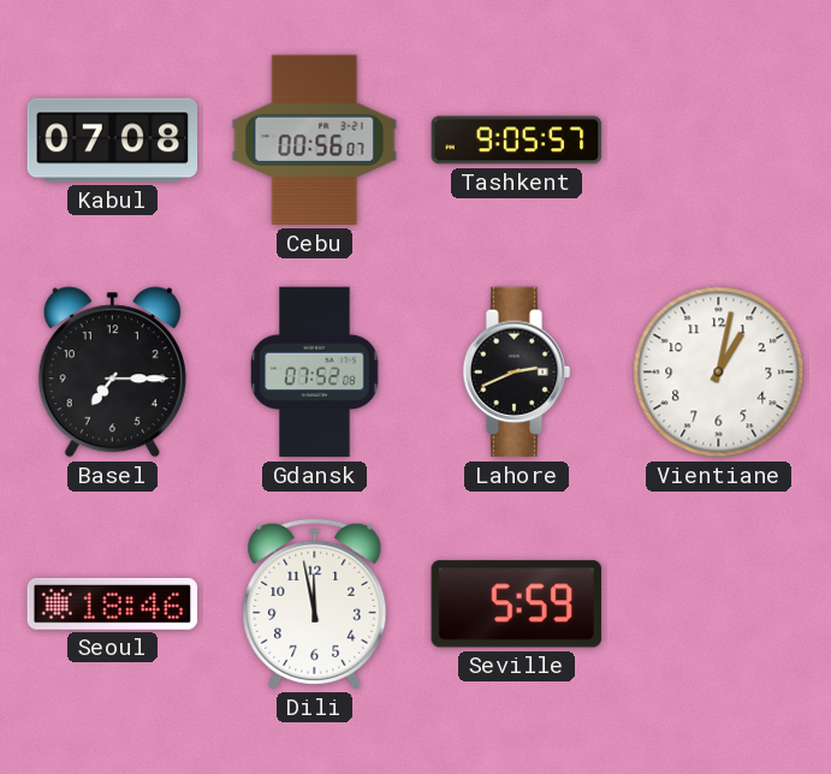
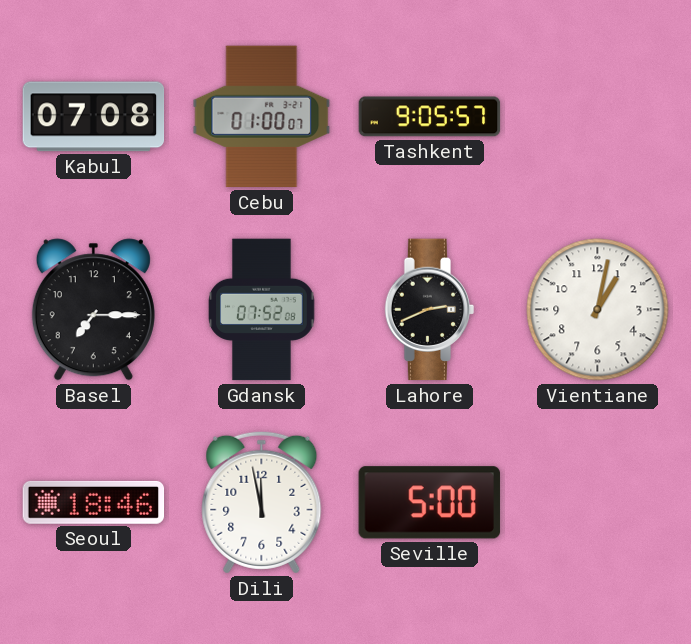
Cebu: 00:56 -> 01:00
Seville: 5:59 -> 5:00
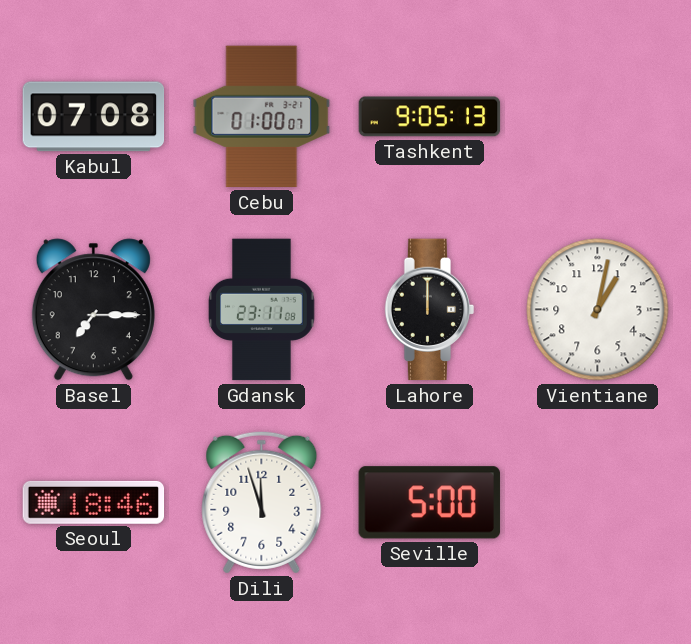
Tashkent: 9:05:57 -> 9:05:13
Gdansk: 07:52 -> 23:11
Lahore: 2:41 -> 12:00
Dili: 11:58 -> 11:57
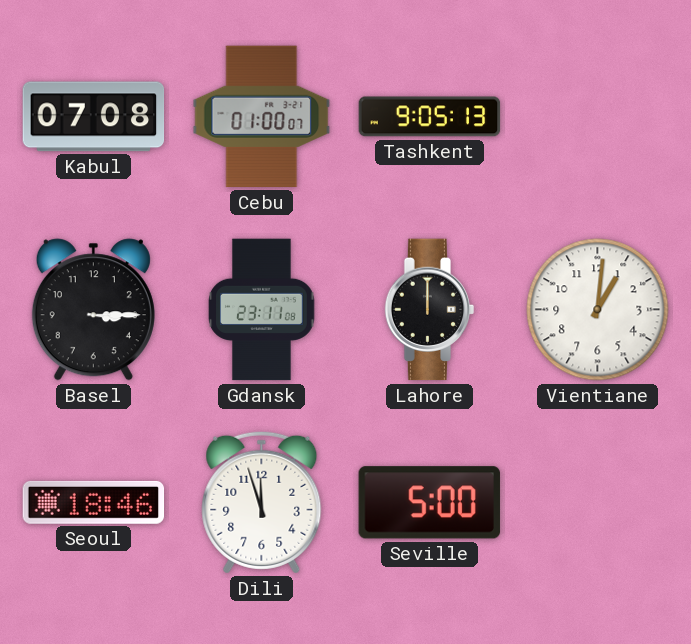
Basel: 7:15 -> 3:15
Vientiane: 1:02 -> 1:01
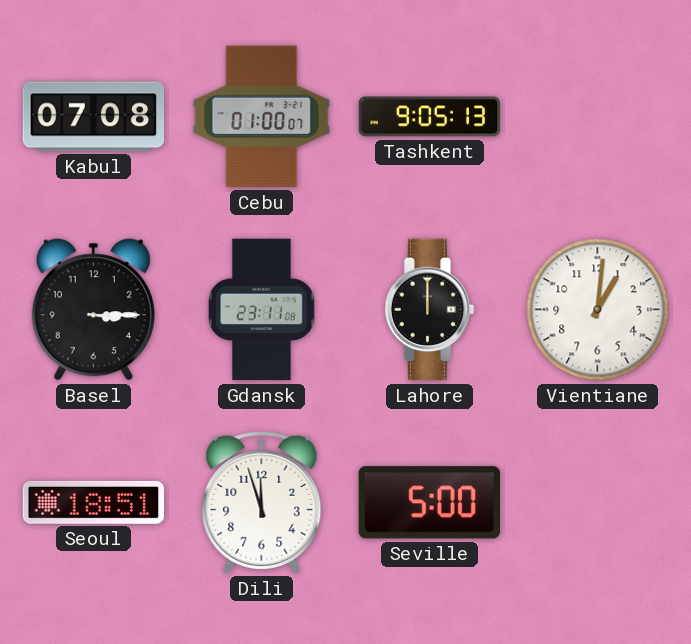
Seoul: 18:46 -> 18:51
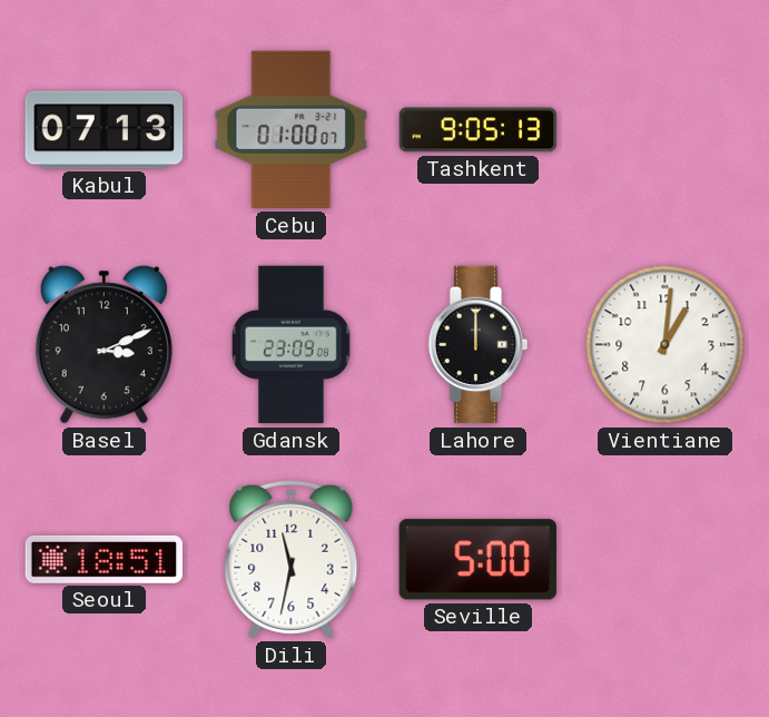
Kabul: 07:08 -> 07:13
Basel: 3:15 -> 3:11
Gdansk: 23:11 -> 23:09
Dili: 11:57 -> 11:32
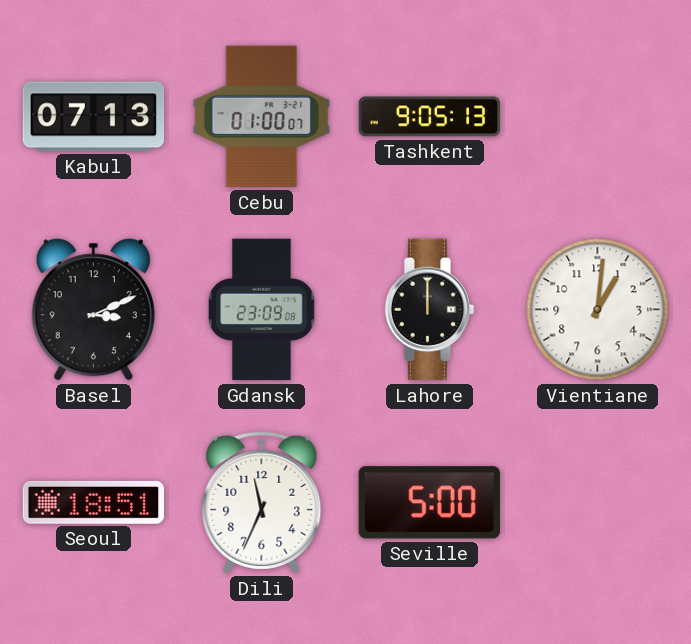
Dili: 11:32 -> 11:34
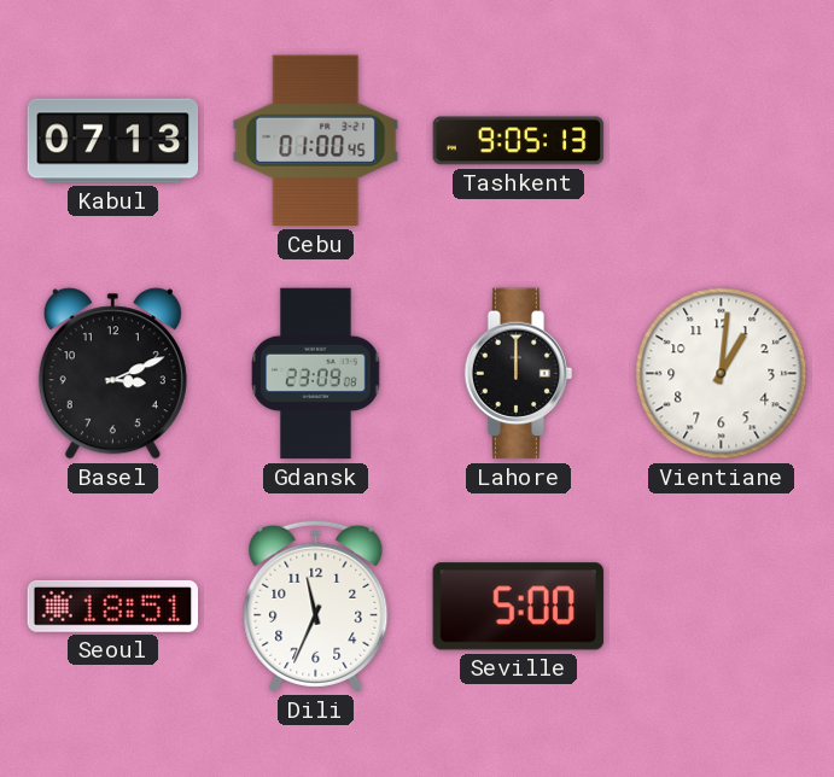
Cebu: 01:00:07 -> 01:00:45
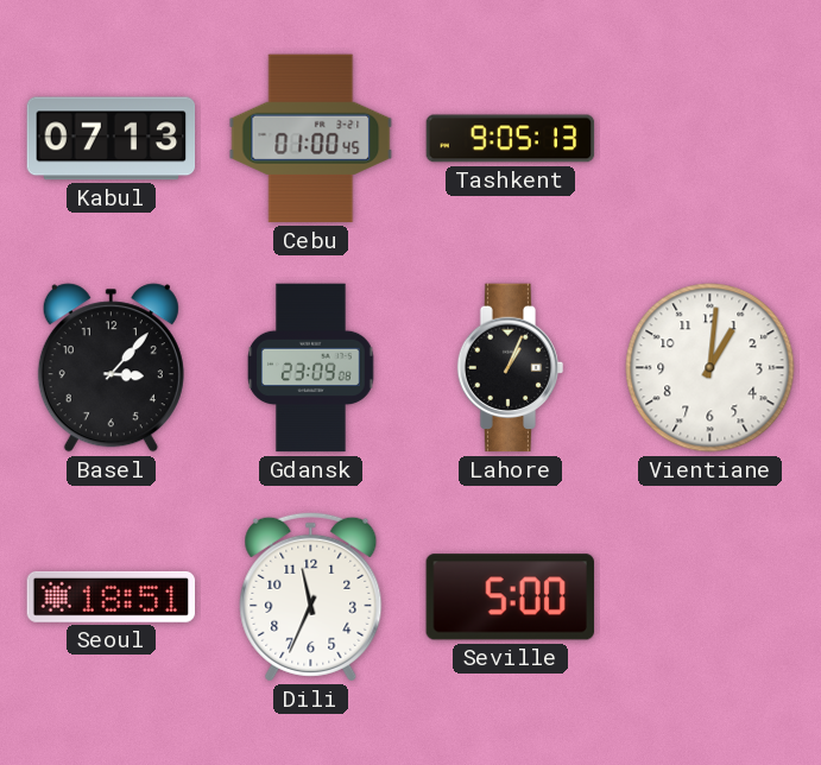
Basel: 3:11 -> 3:07
Lahore: 12:00 -> 1:04
